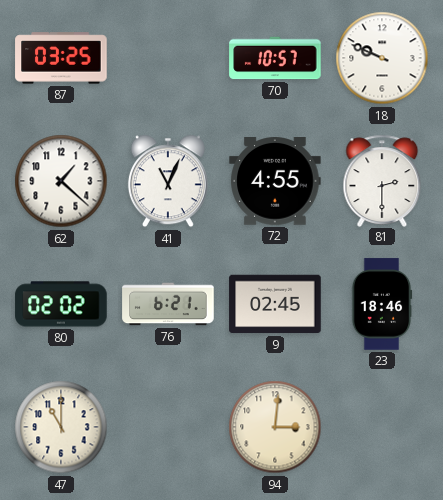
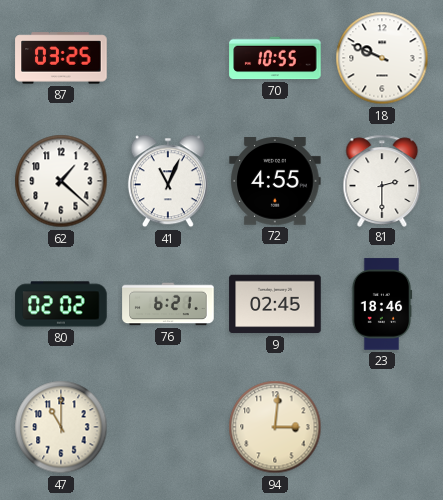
70: 10:57 -> 10:55
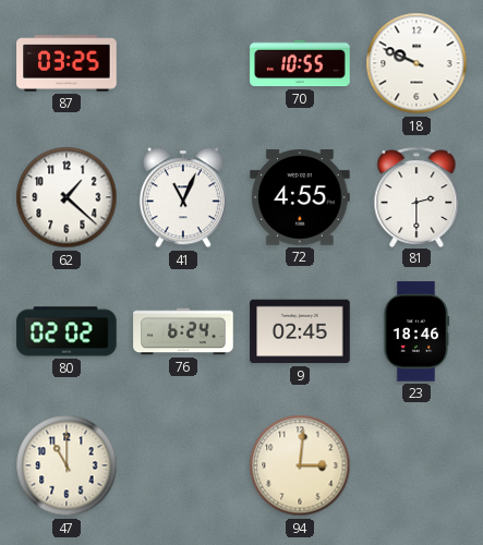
76: 6:21 -> 6:24
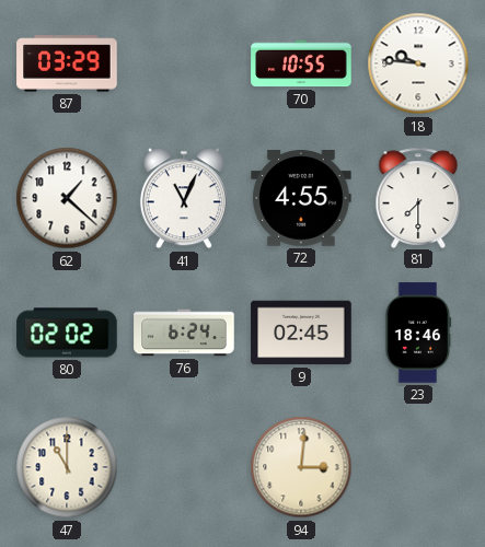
87: 03:25 -> 03:29
18: 9:49 -> 9:46
81: 2:30 -> 7:30
